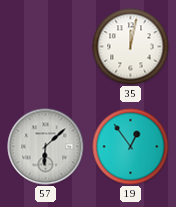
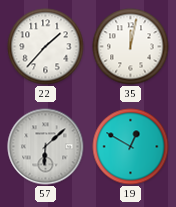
22: none -> 1:37
19: 12:54 -> 12:50
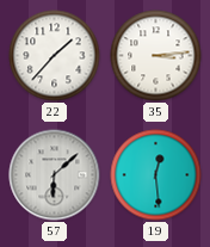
35: 12:02 -> 3:14
19: 12:50 -> 12:29
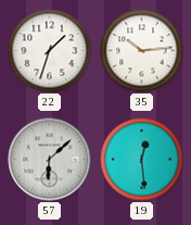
22: 1:37 -> 1:33
35: 3:14 -> 10:14
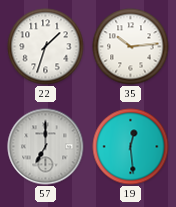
57: 6:08 -> 7:00
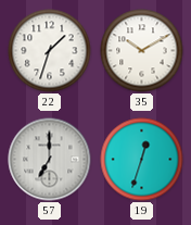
35: 10:14 -> 10:10
19: 12:29 -> 12:33
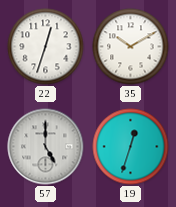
22: 1:33 -> 12:33
57: 7:00 -> 5:00
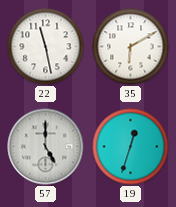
22: 12:33 -> 11:28
35: 10:10 -> 6:10
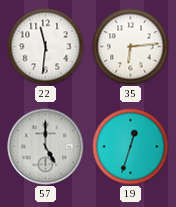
22: 11:28 -> 11:31
35: 6:10 -> 6:14
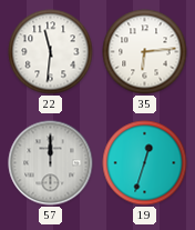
57: 5:00 -> 12:00
